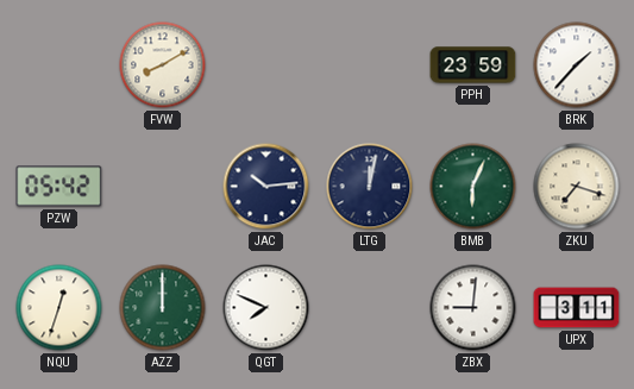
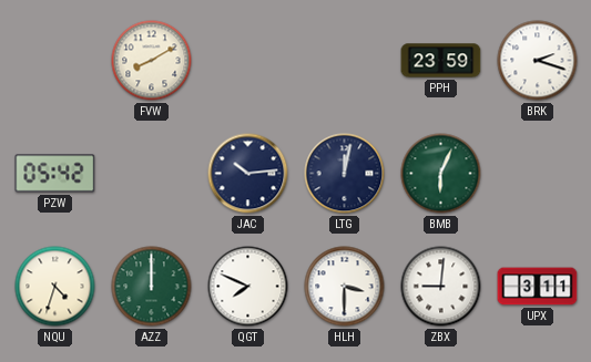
BRK: 1:37 -> 2:18
ZKU: 7:18 -> none
NQU: 12:33 -> 4:33
HLH: none -> 3:30
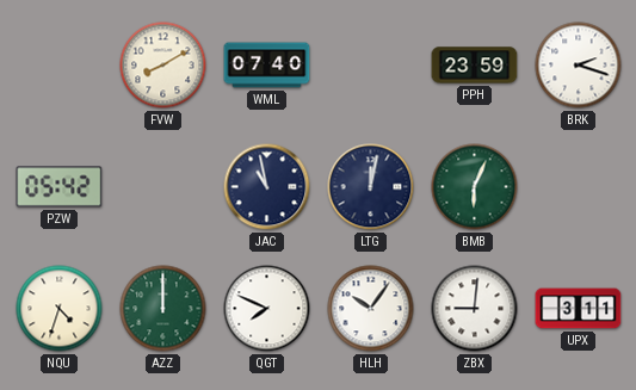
WML: none -> 07:40
JAC: 10:14 -> 10:58
HLH: 3:30 -> 10:06
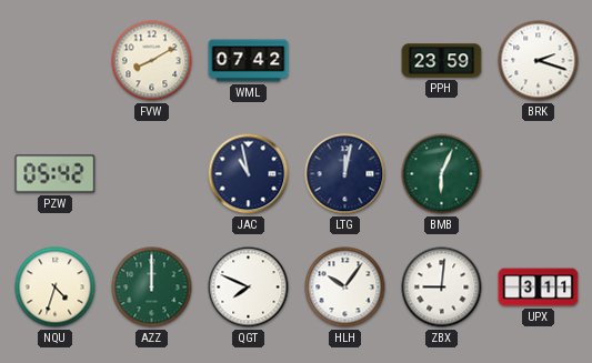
WML: 07:40 -> 07:42
